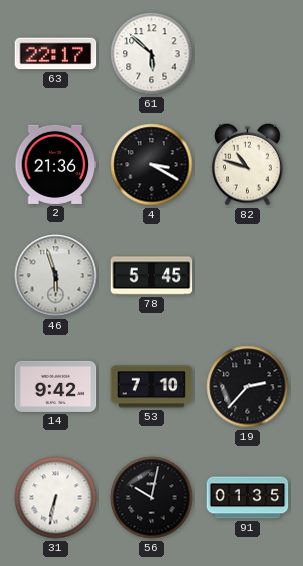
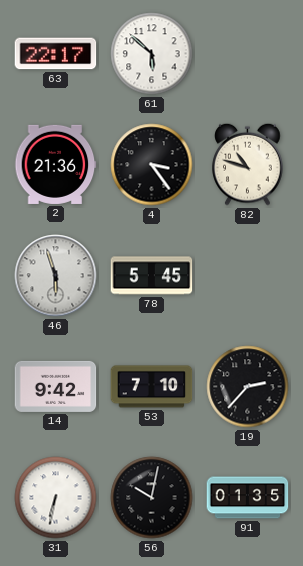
4: 3:20 -> 3:24
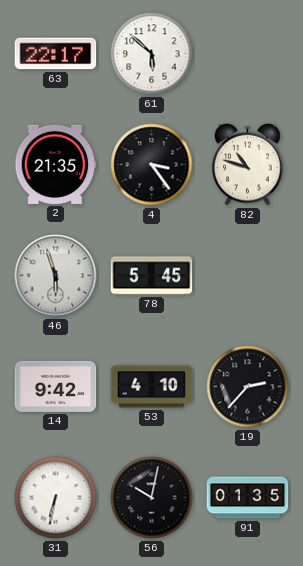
2: 21:36 -> 21:35
53: 7:10 -> 4:10
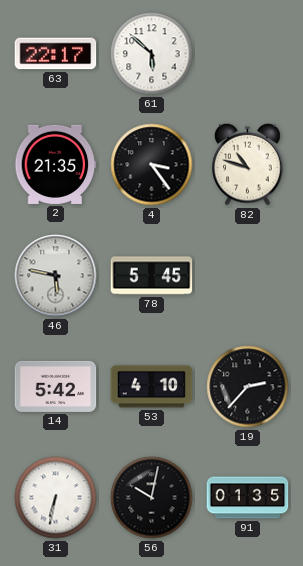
46: 5:57 -> 5:47
14: 9:42 -> 5:42
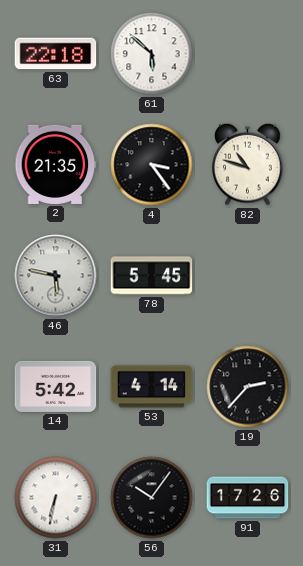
63: 22:17 -> 22:18
53: 4:10 -> 4:14
56: 10:02 -> 10:06
91: 01:35 -> 17:26
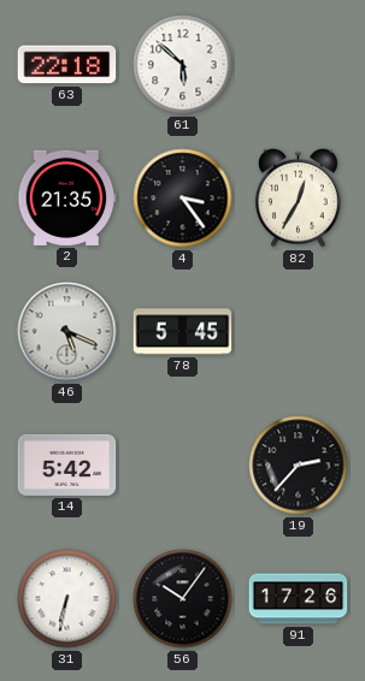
82: 10:48 -> 12:35
46: 5:47 -> 5:19
53: 4:14 -> none
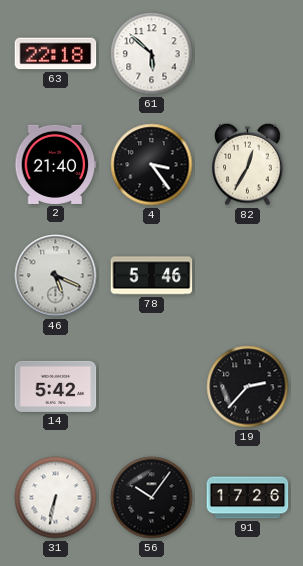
2: 21:35 -> 21:40
78: 5:45 -> 5:46
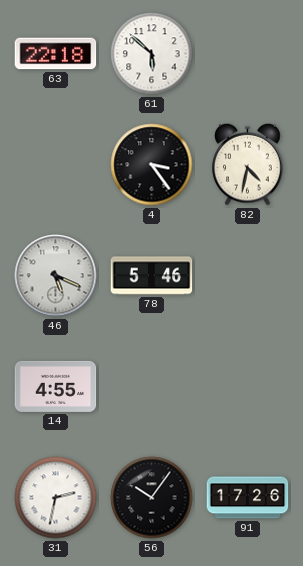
2: 21:40 -> none
82: 12:35 -> 4:32
14: 5:42 -> 4:55
19: 2:37 -> none
31: 6:32 -> 2:32
